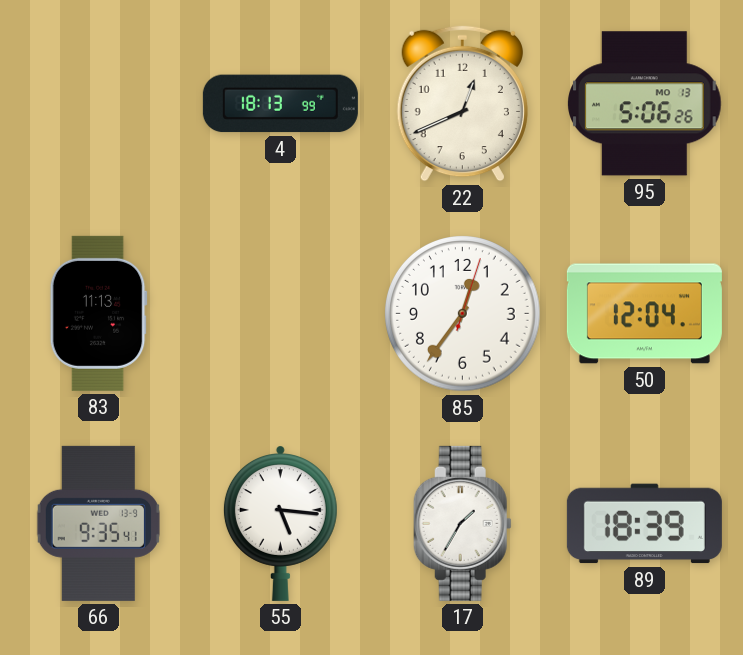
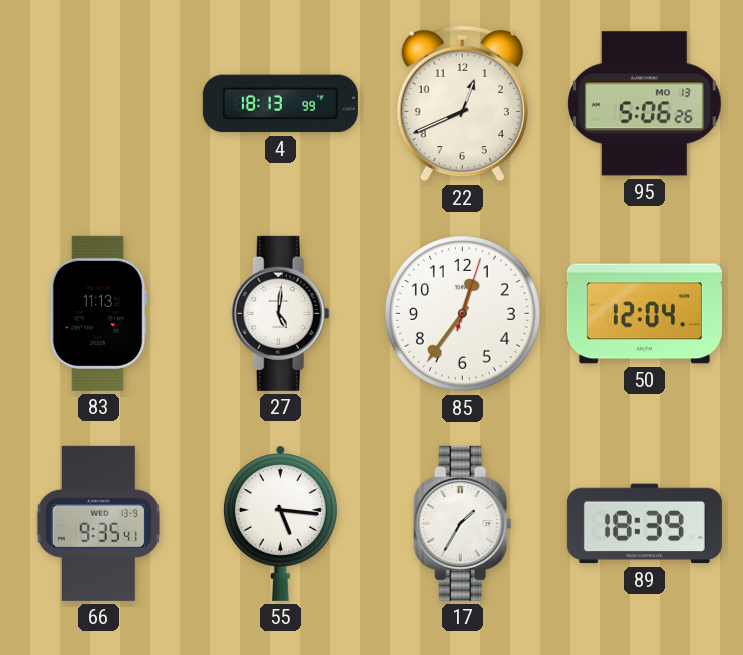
27: none -> 5:01
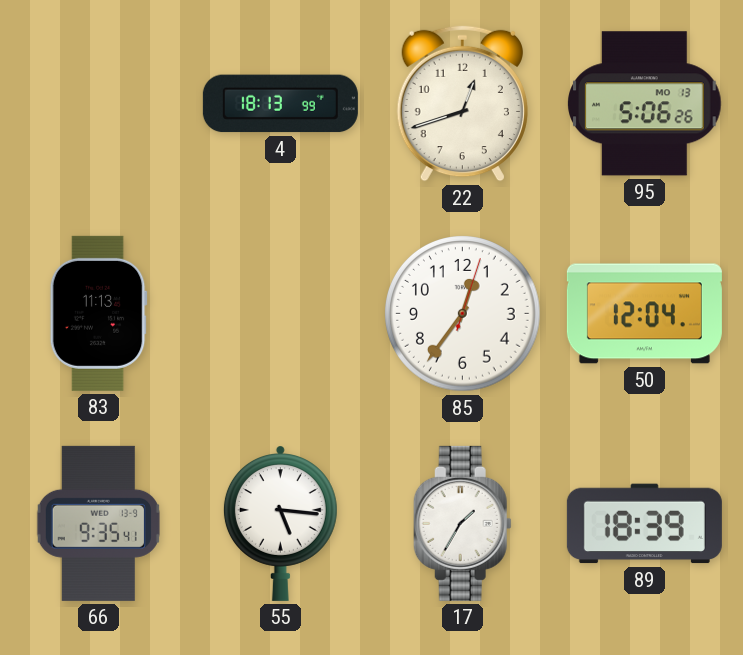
22: 12:41 -> 12:42
27: 5:01 -> none
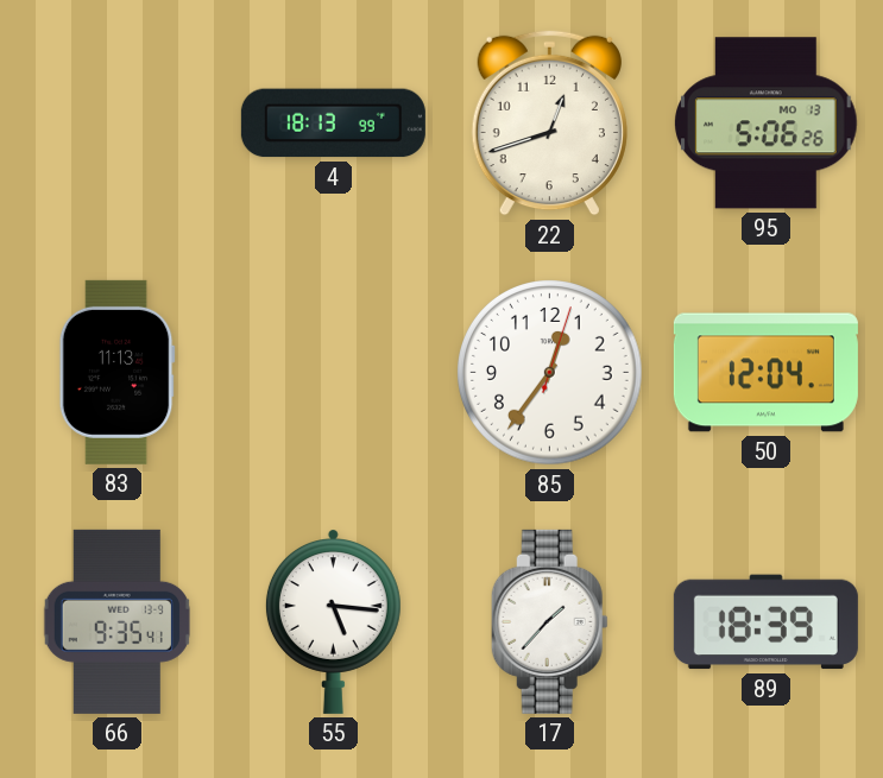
17: 1:35 -> 1:37
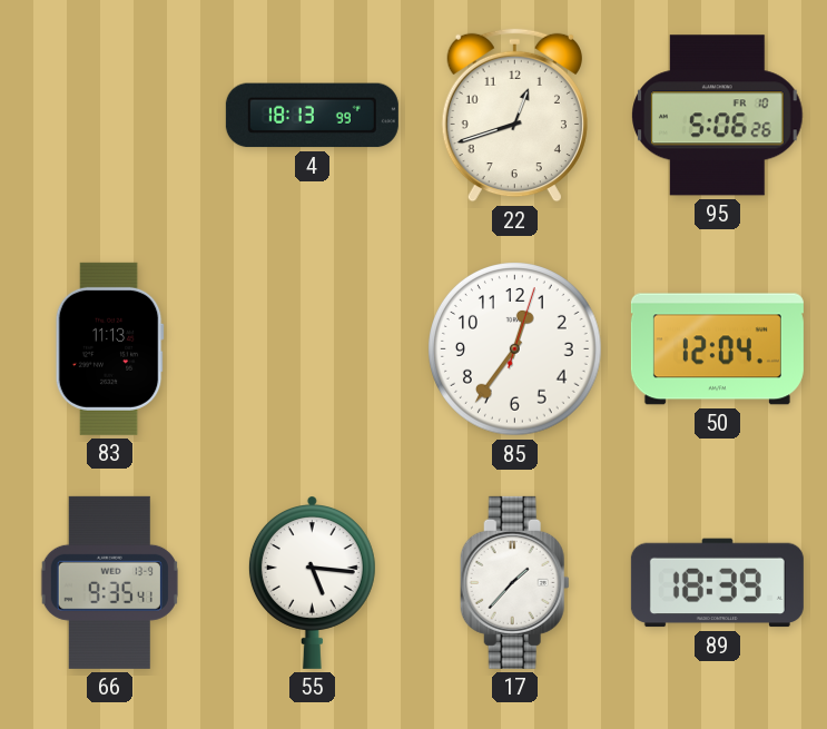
95 date: MO 13 -> FR 10
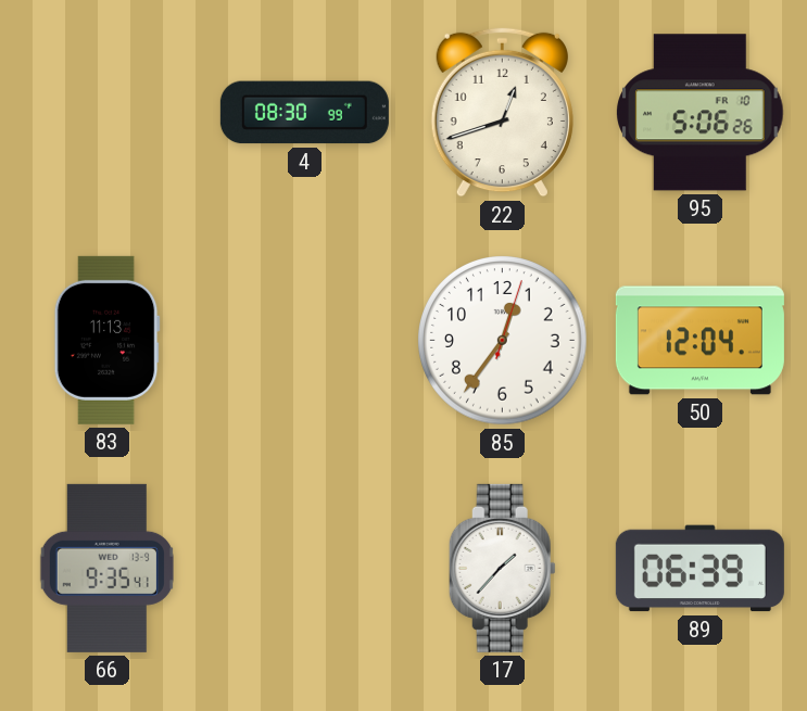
4: 18:13 -> 08:30
55: 5:16 -> none
89: 18:39 -> 06:39
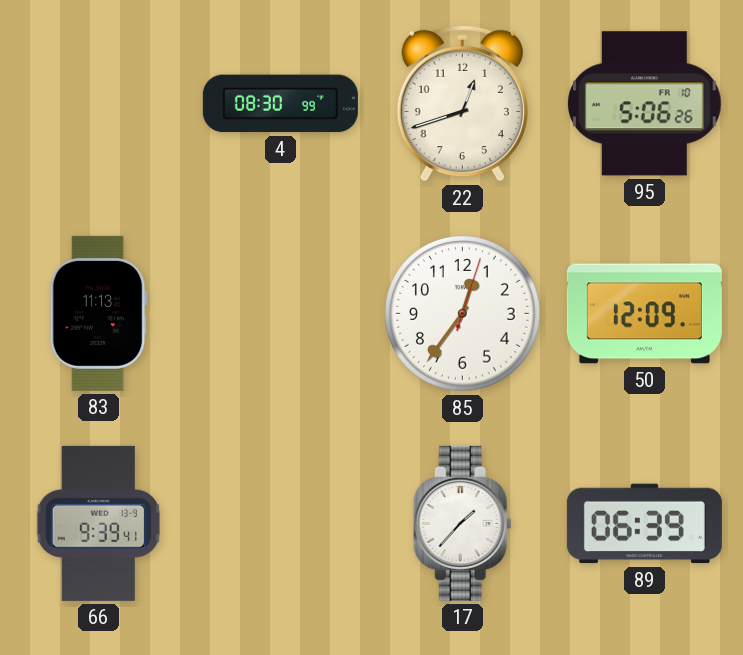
50: 12:04 -> 12:09
66: 9:35 -> 9:39
